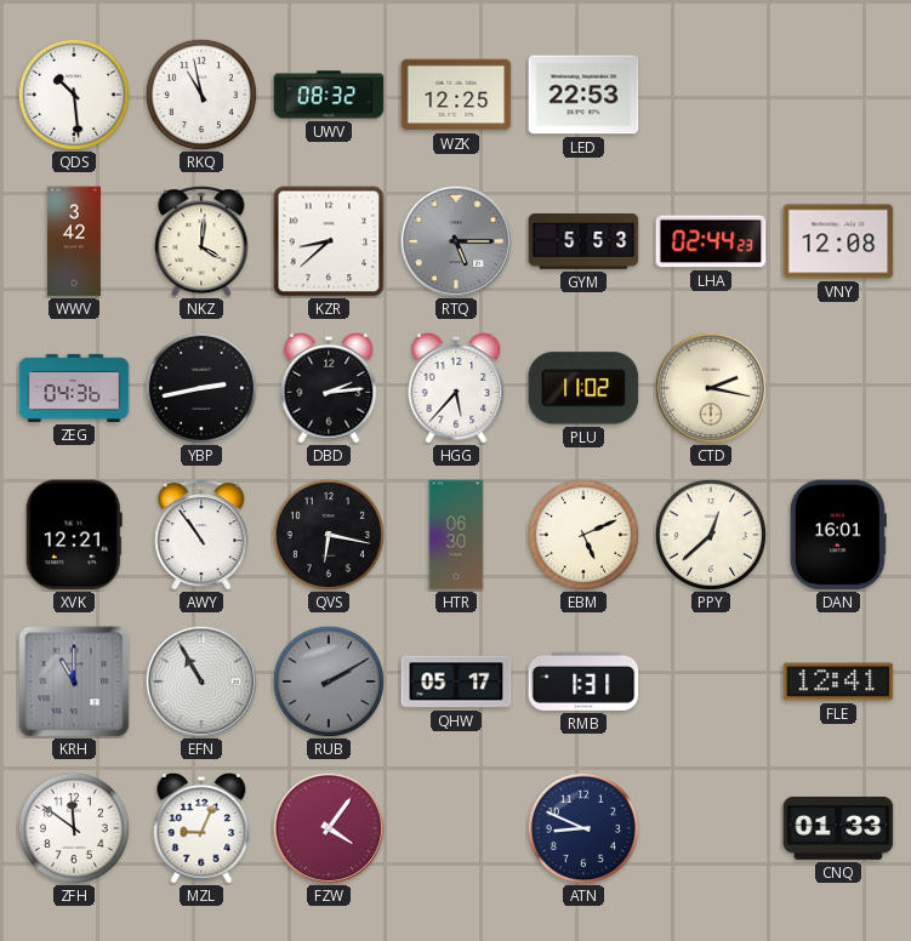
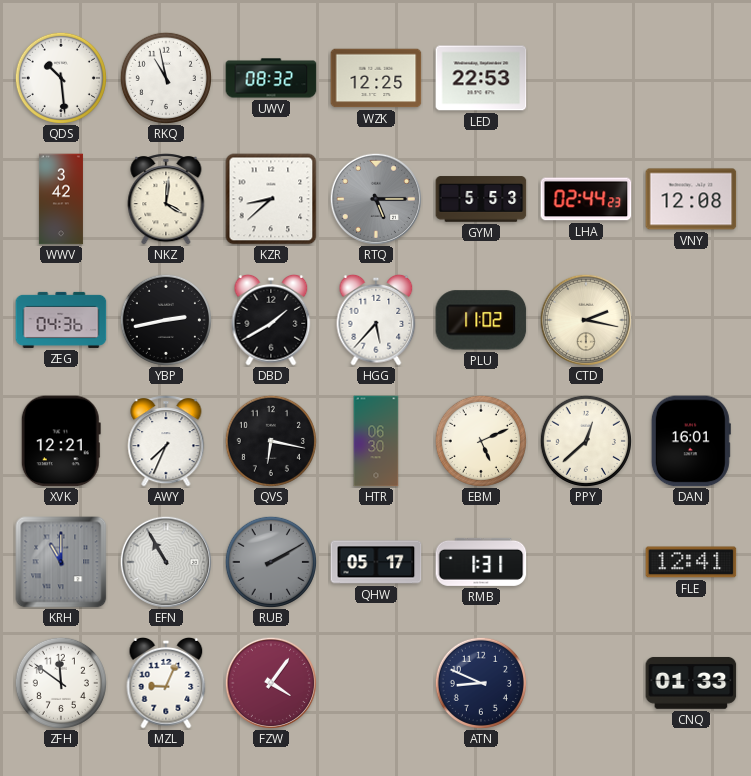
DBD: 2:14 -> 1:40
AWY: 10:54 -> 7:34
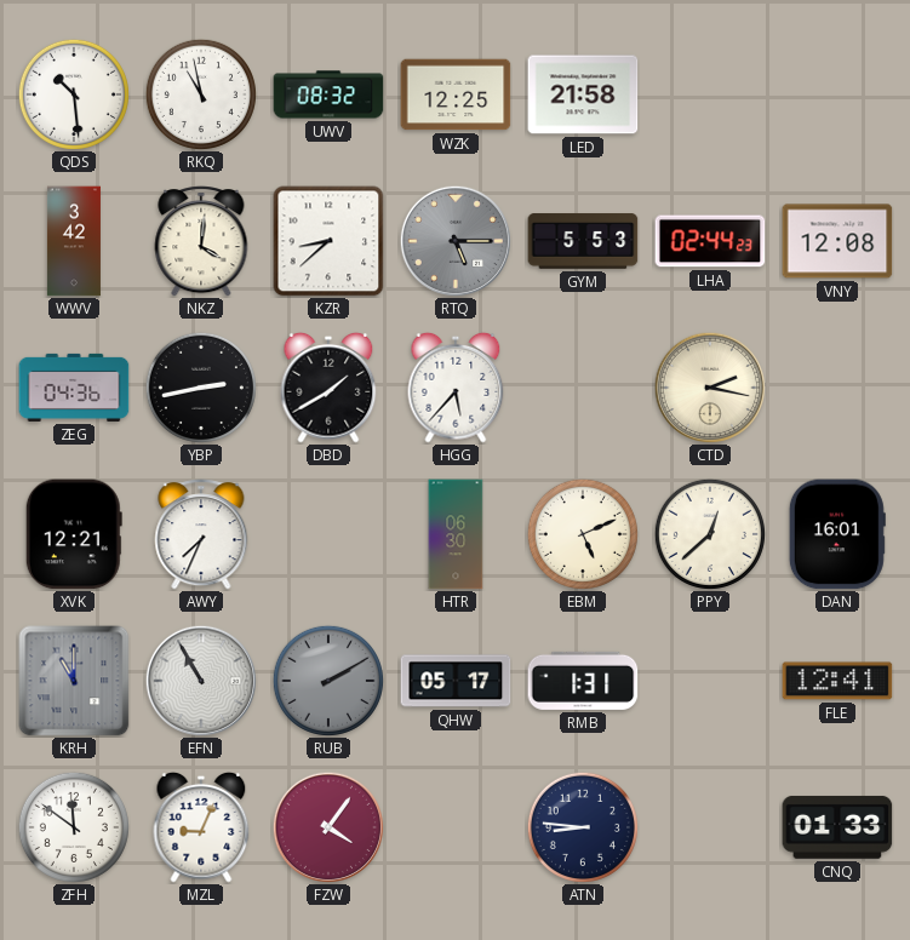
LED: 22:53 -> 21:58
PLU: 11:02 -> none
QVS: 6:17 -> none
ATN: 8:49 -> 8:46
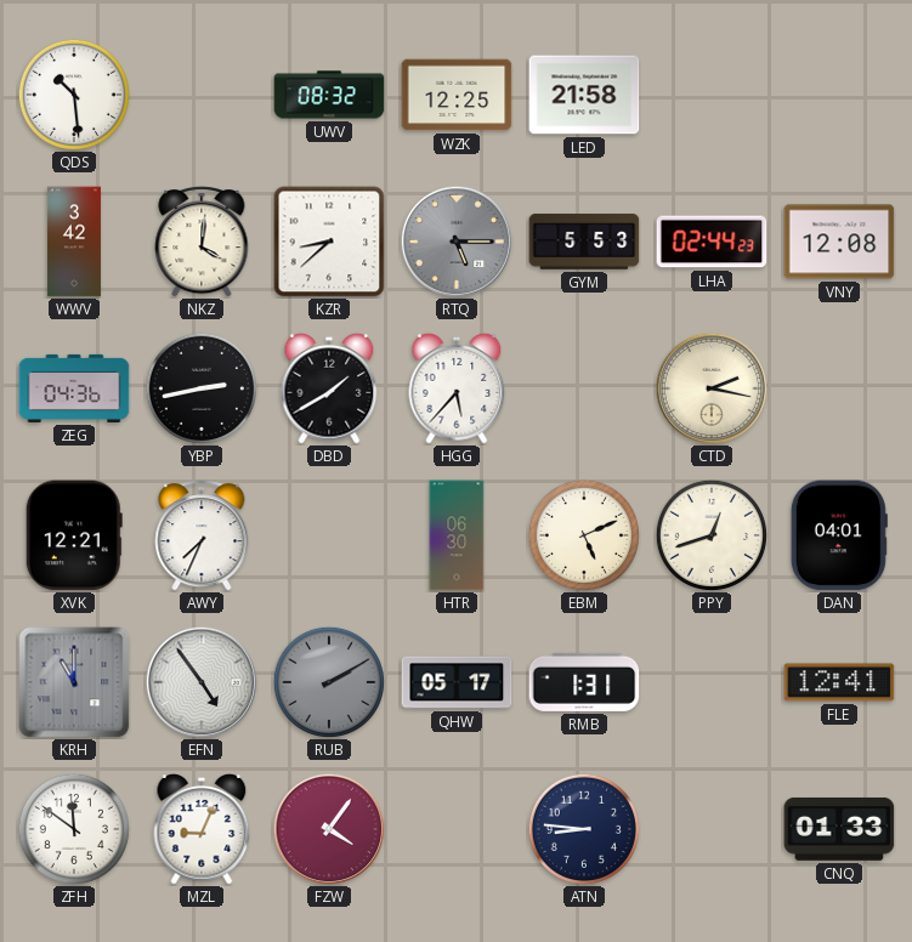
RKQ: 10:58 -> none
PPY: 12:38 -> 12:42
DAN: 16:01 -> 04:01
EFN: 10:55 -> 4:54
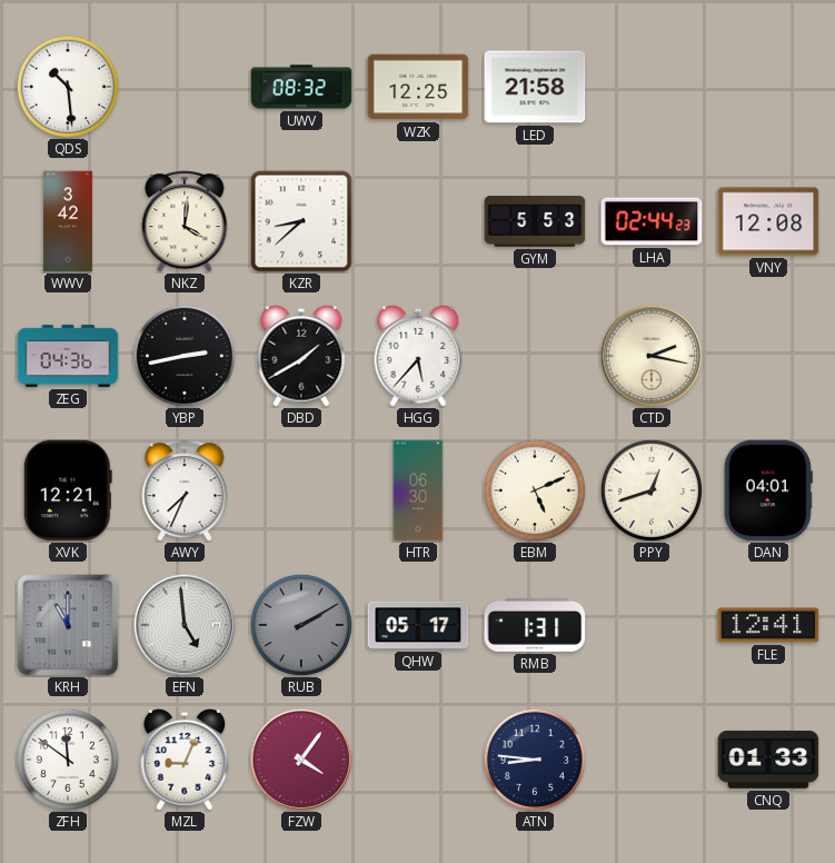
RTQ: 5:15 -> none
EFN: 4:54 -> 4:59
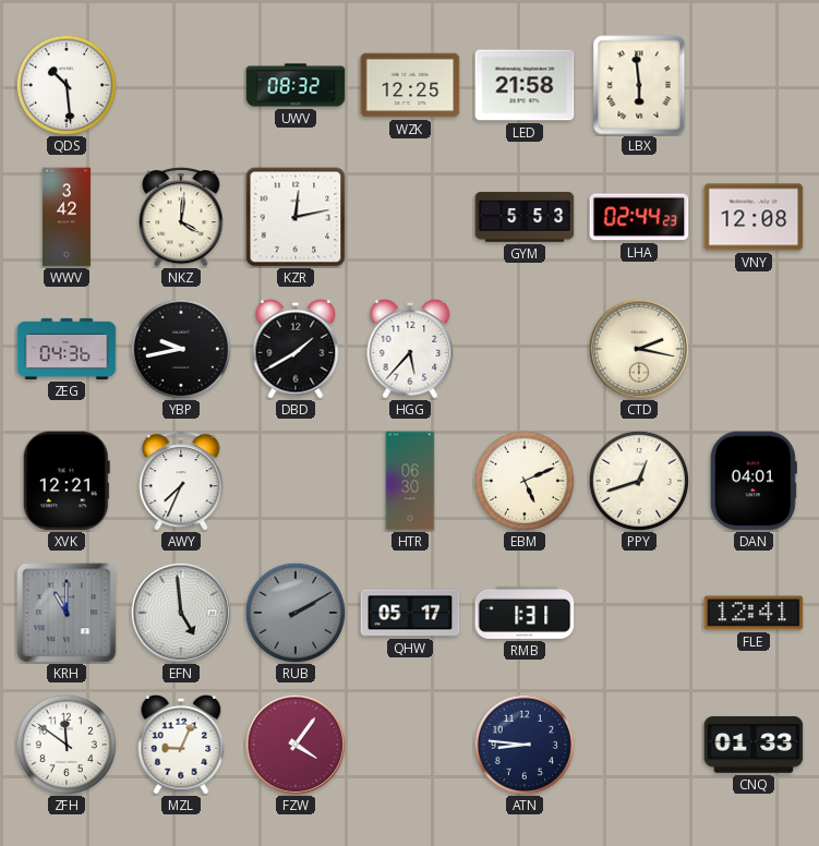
LBX: none -> 5:59
KZR: 8:38 -> 12:13
YBP: 2:43 -> 9:43
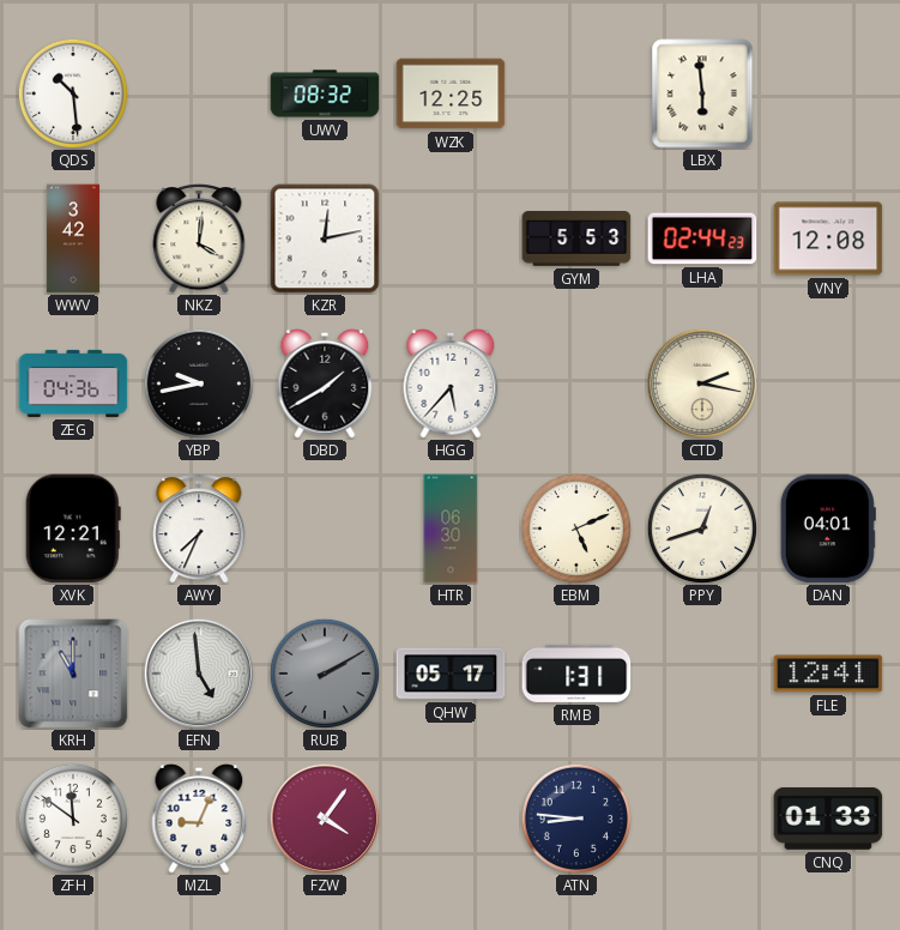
LED: 21:58 -> none
